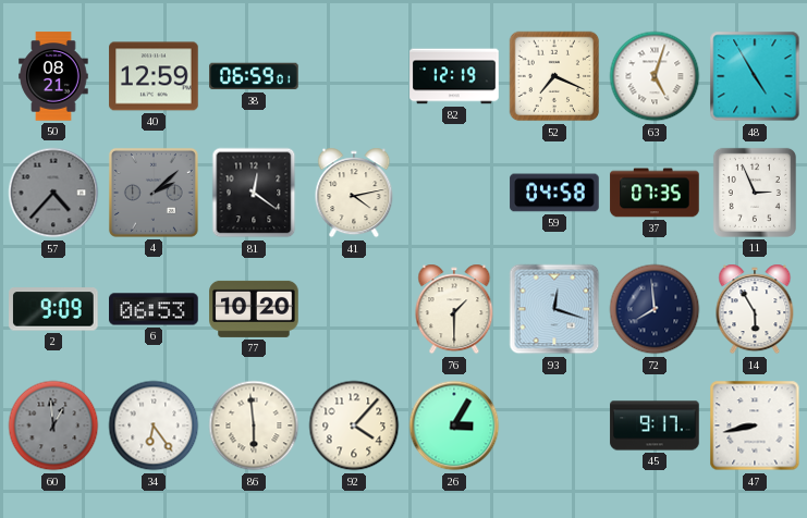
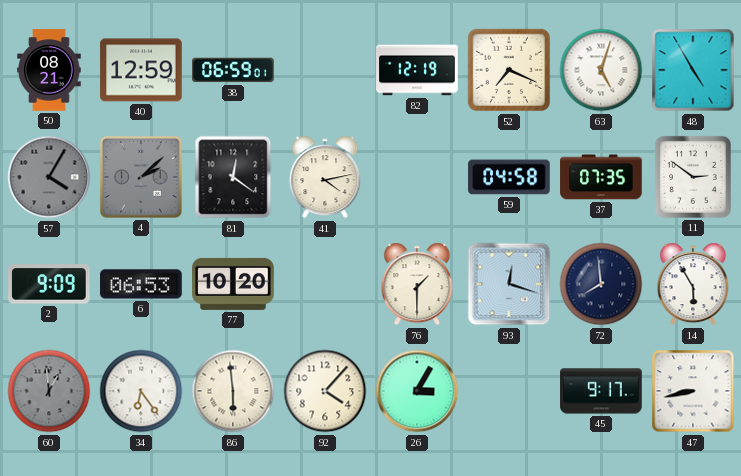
57: 4:37 -> 4:05
11: 2:56 -> 2:51
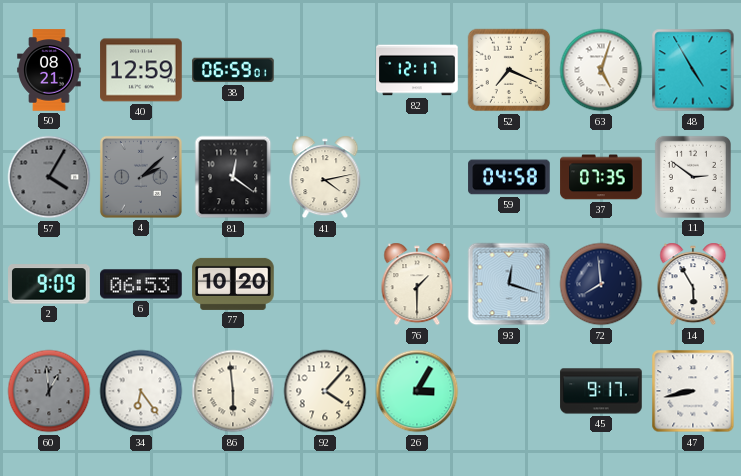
82: 12:19 -> 12:17
